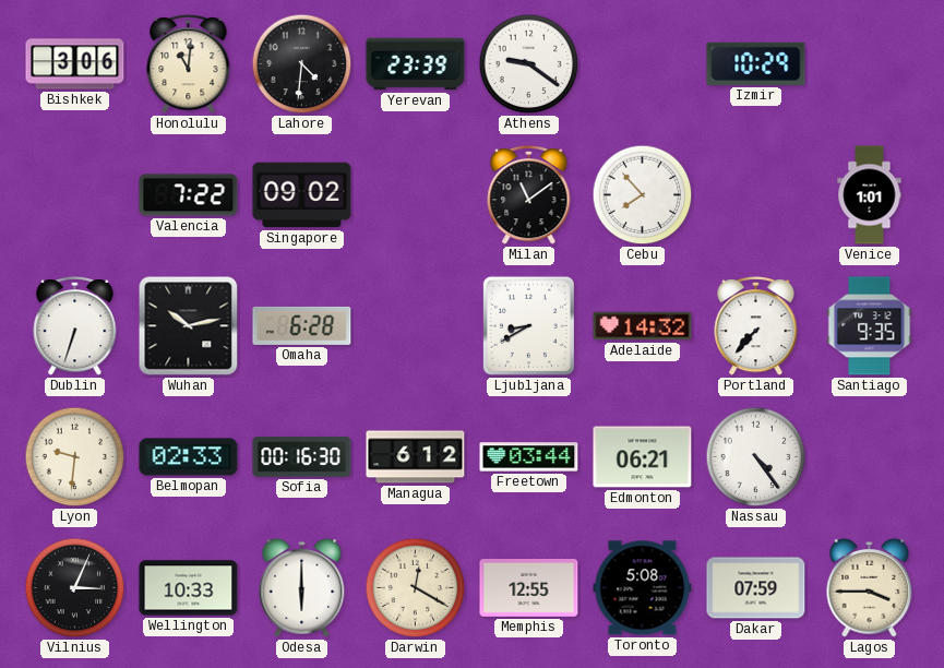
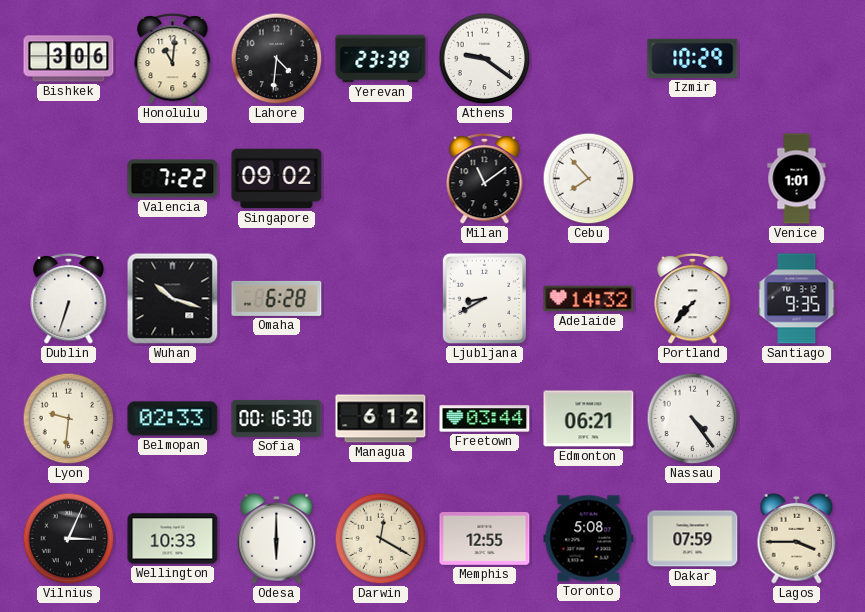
Wuhan: 10:13 -> 10:18
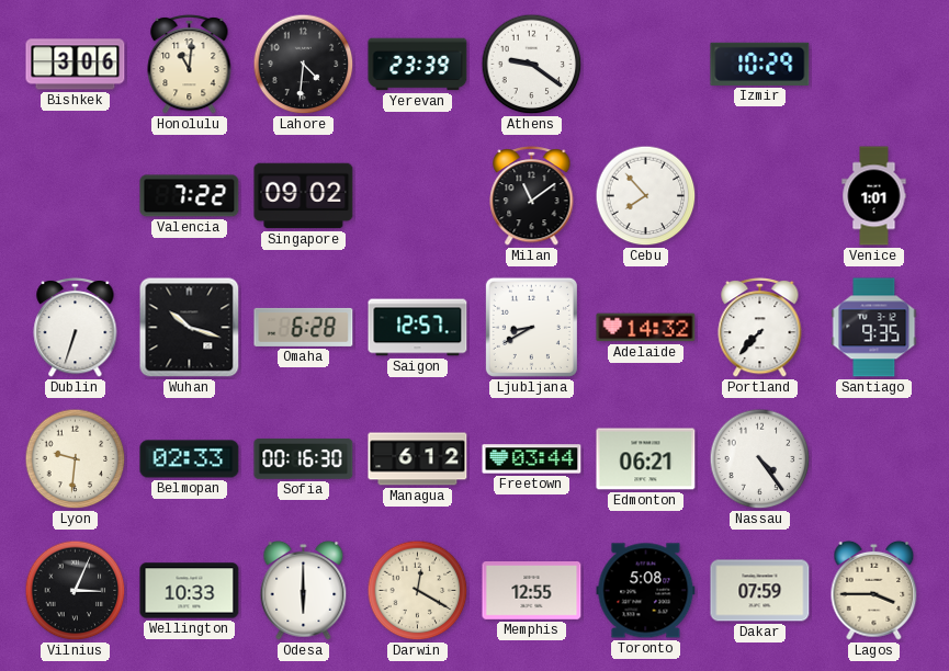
Saigon: none -> 12:57
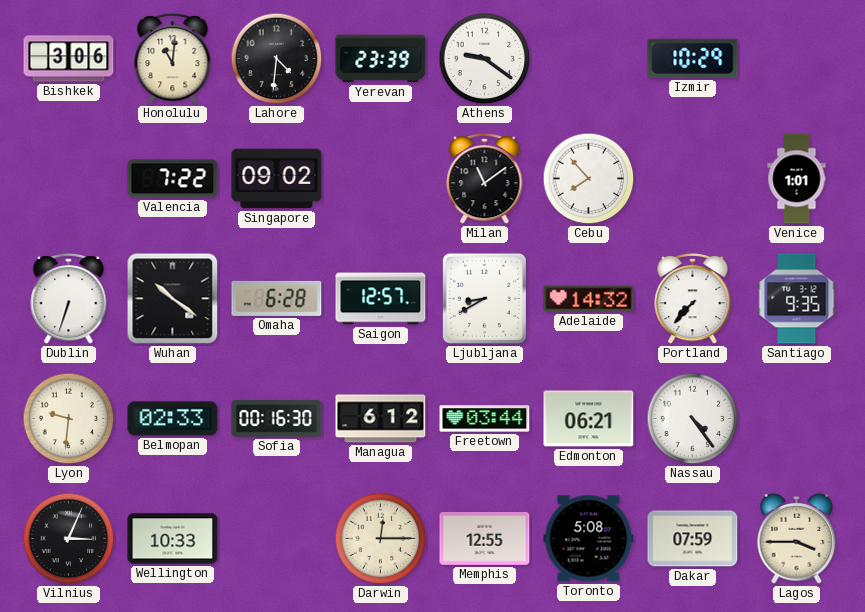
Wuhan: 10:18 -> 10:21
Odesa: 6:00 -> none
Darwin: 12:20 -> 12:15
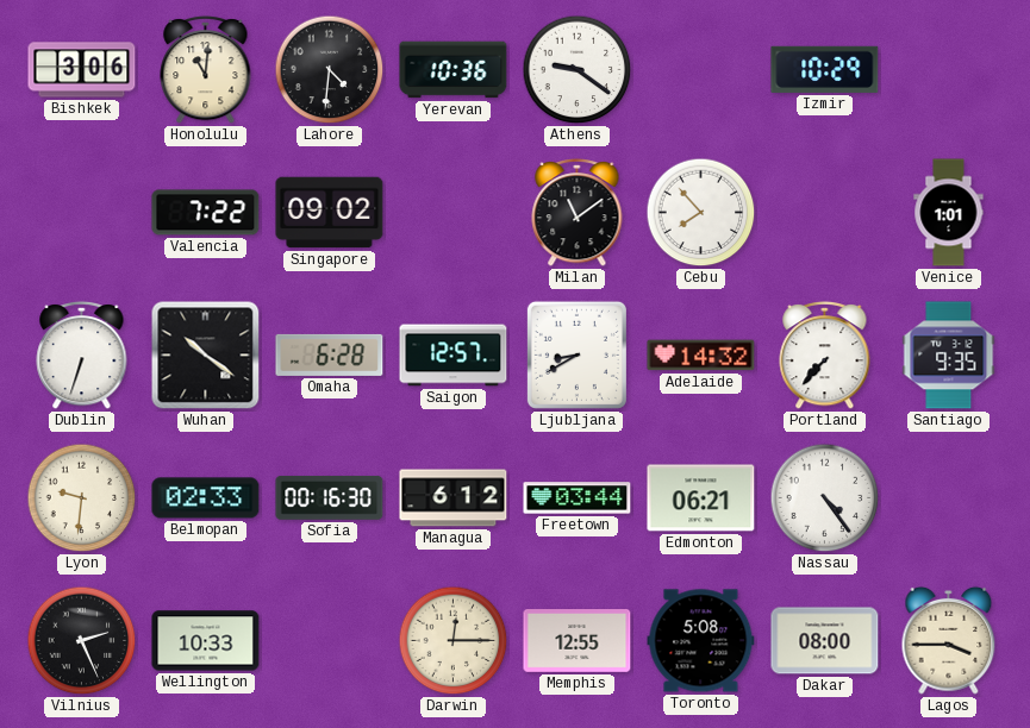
Yerevan: 23:39 -> 10:36
Vilnius: 3:04 -> 2:26
Dakar: 07:59 -> 08:00
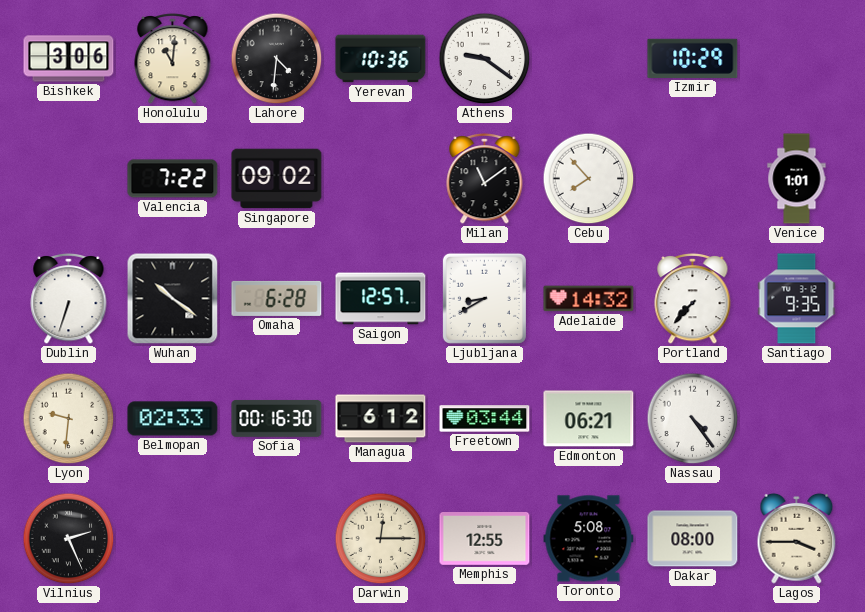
Wellington: 10:33 -> none
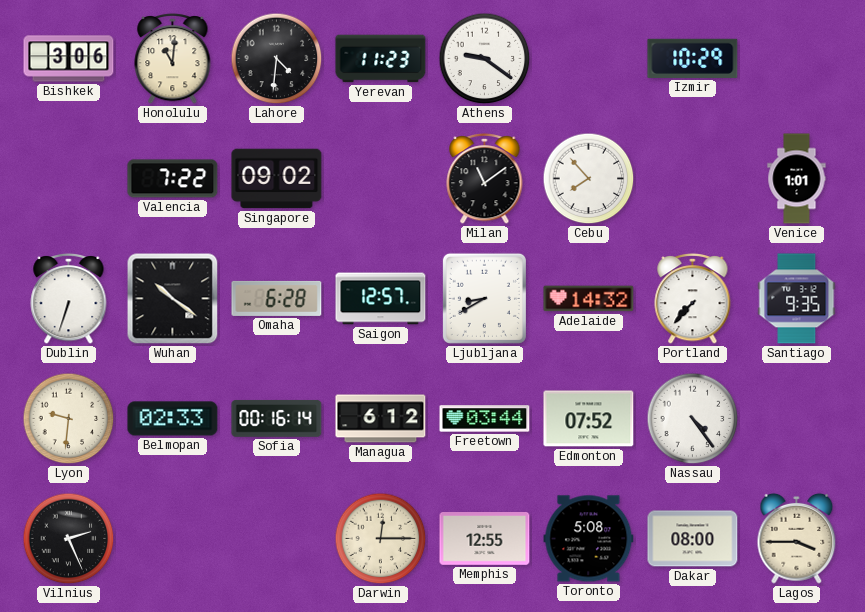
Yerevan: 10:36 -> 11:23
Sofia: 00:16:30 -> 00:16:14
Edmonton: 06:21 -> 07:52
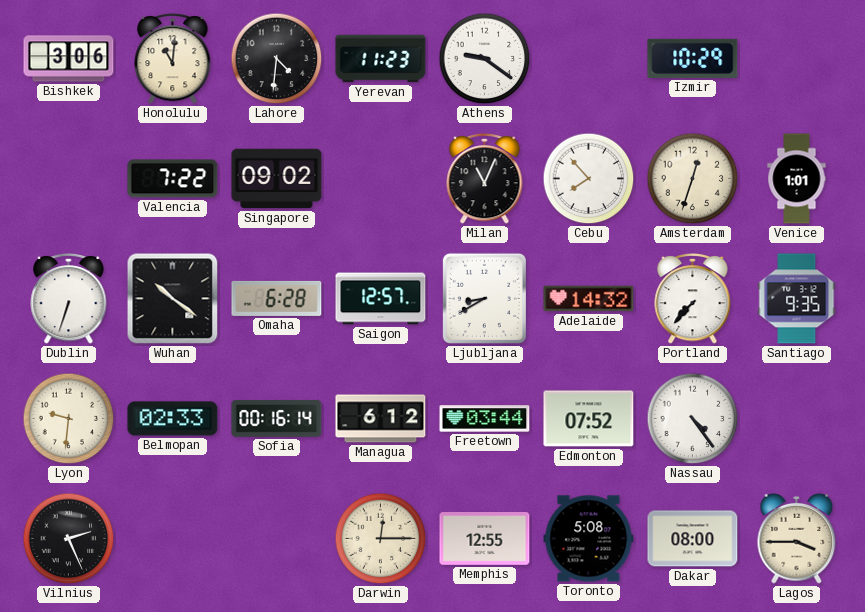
Milan: 11:09 -> 11:04
Amsterdam: none -> 12:33
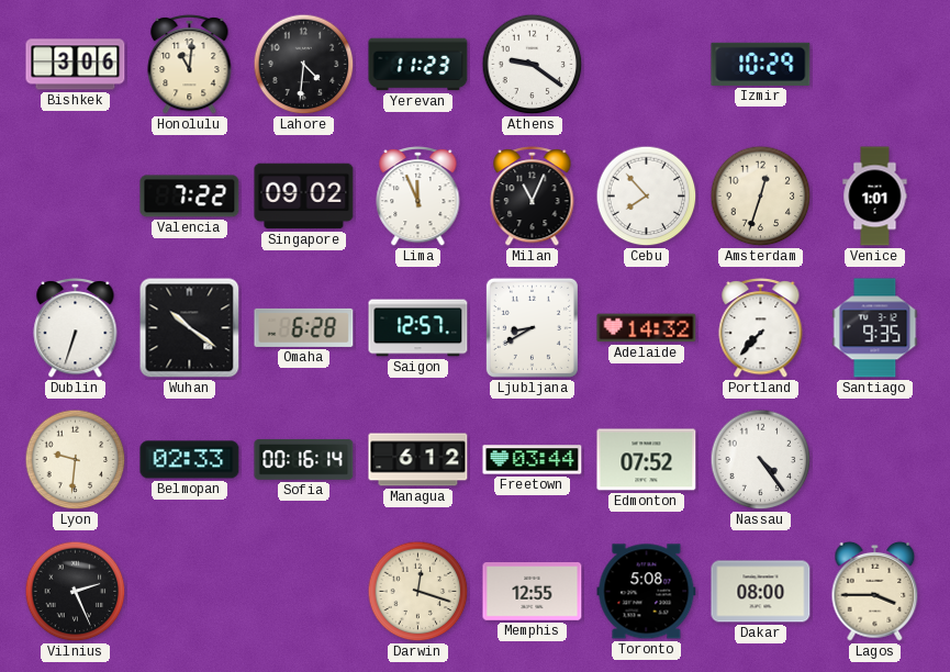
Lima: none -> 11:56
Darwin: 12:15 -> 12:18
